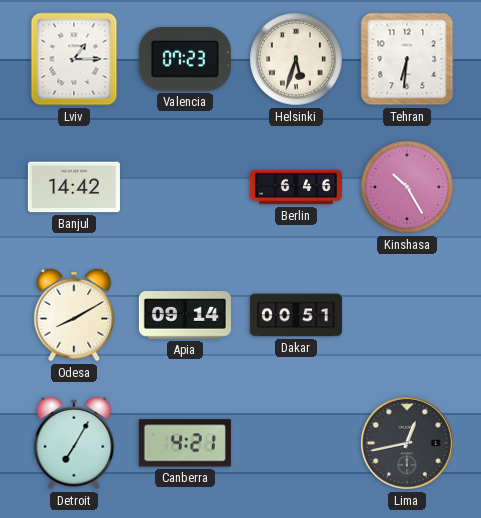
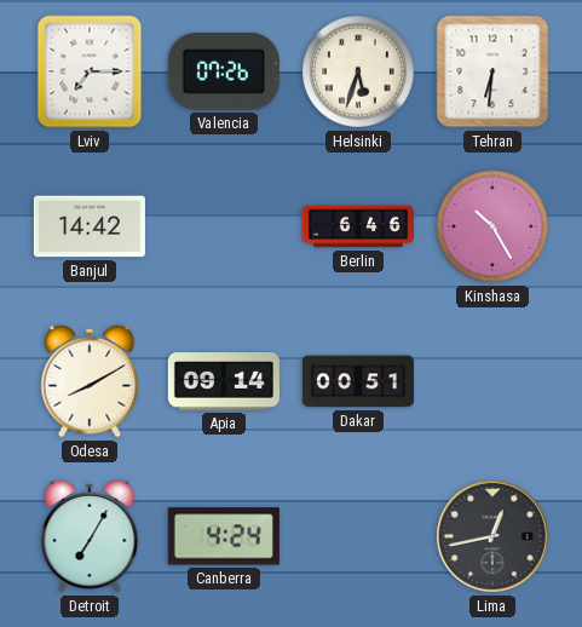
Lviv: 1:15 -> 7:15
Valencia: 07:23 -> 07:26
Canberra: 4:21 -> 4:24
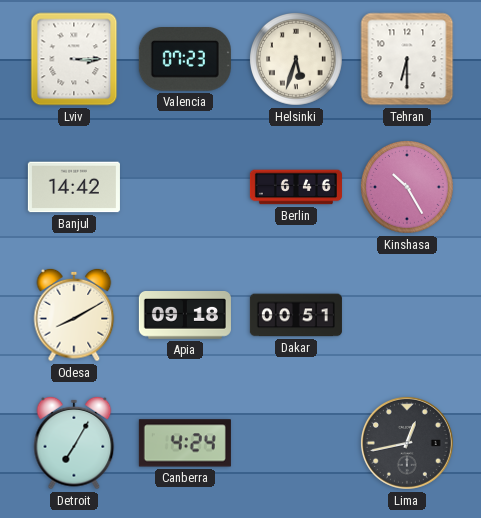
Lviv: 7:15 -> 3:15
Valencia: 07:26 -> 07:23
Tehran: 6:31 -> 6:30
Apia: 09:14 -> 09:18
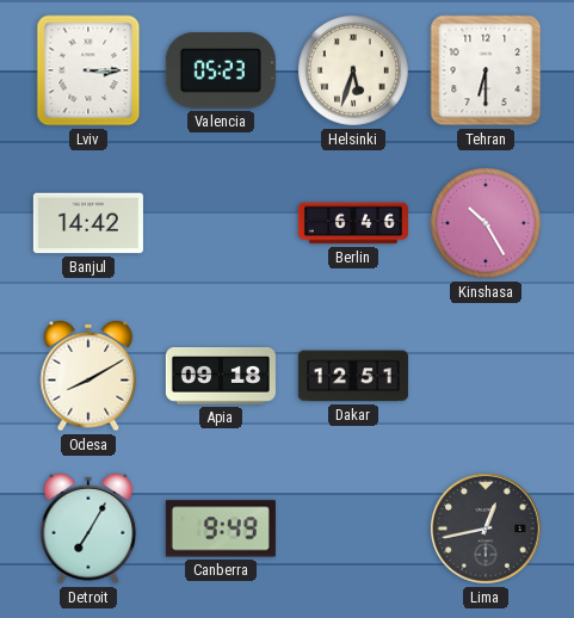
Valencia: 07:23 -> 05:23
Dakar: 00:51 -> 12:51
Canberra: 4:24 -> 9:49
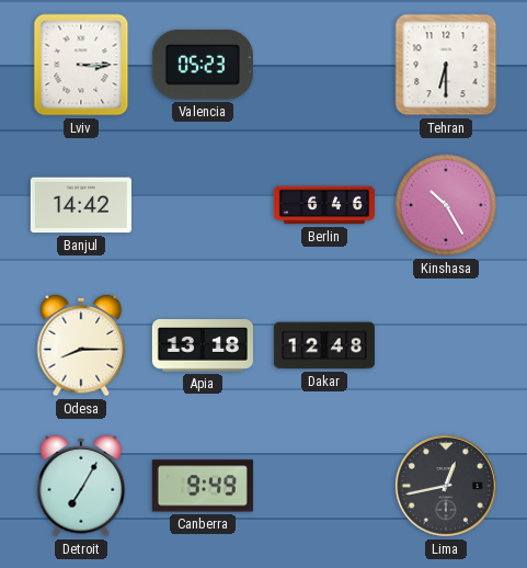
Helsinki: 5:33 -> none
Odesa: 8:10 -> 8:15
Apia: 09:18 -> 13:18
Dakar: 12:51 -> 12:48
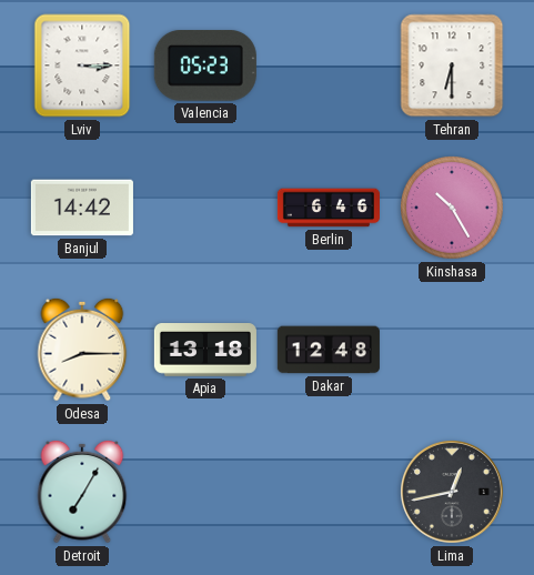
Canberra: 9:49 -> none
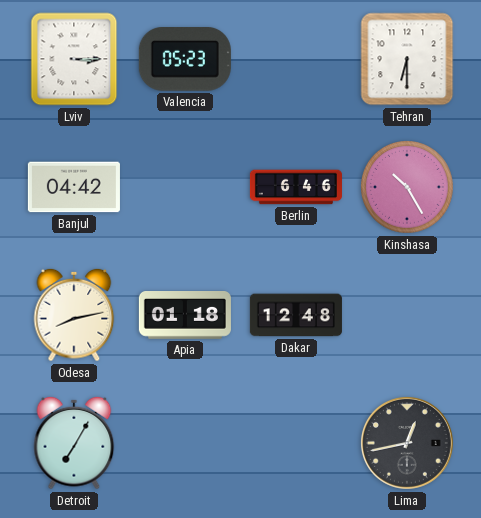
Banjul: 14:42 -> 04:42
Odesa: 8:15 -> 8:13
Apia: 13:18 -> 01:18
